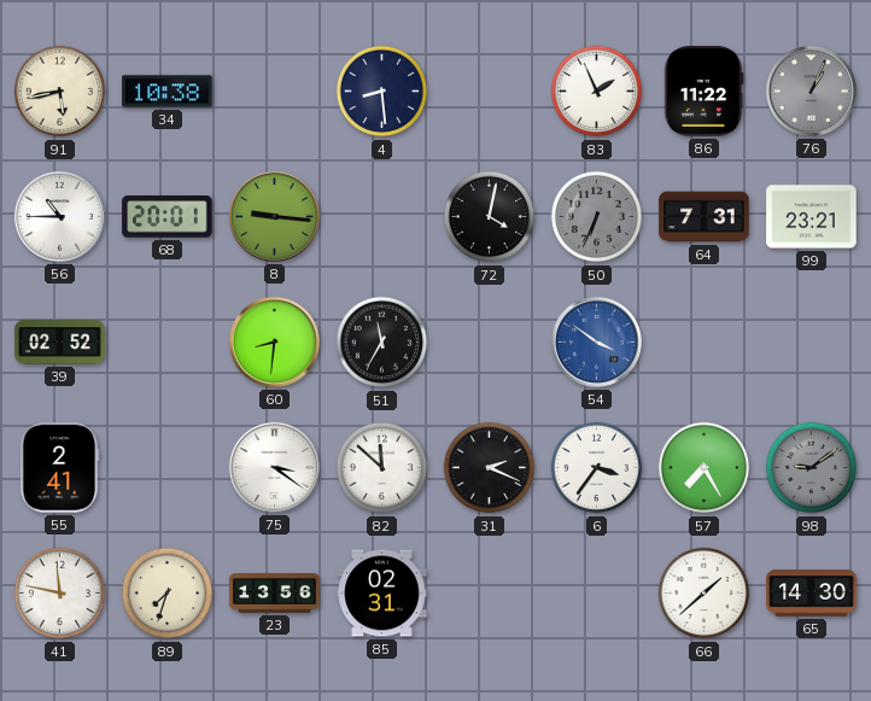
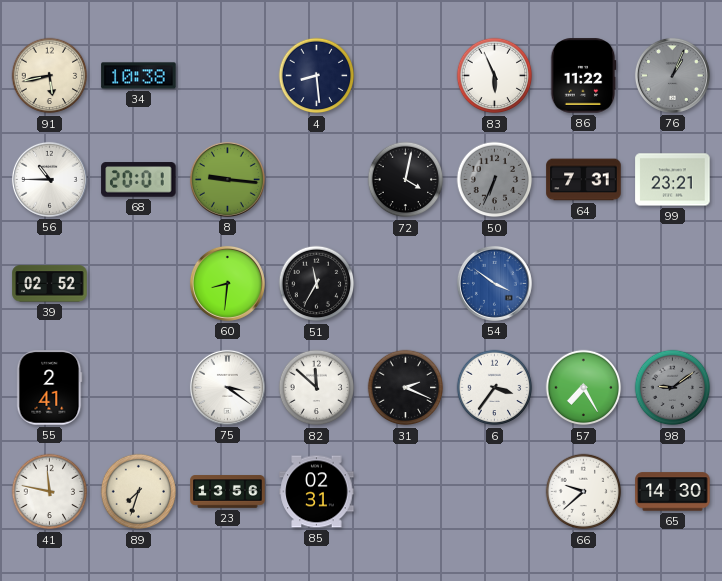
83: 1:56 -> 5:56
66: 1:38 -> 9:38
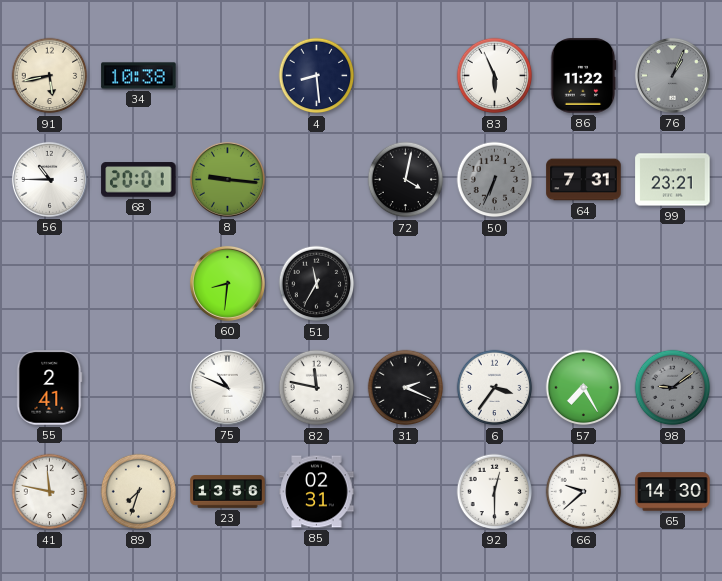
39: 02:52 -> none
54: 3:51 -> none
75: 3:21 -> 10:49
82: 11:52 -> 11:47
92: none -> 12:30
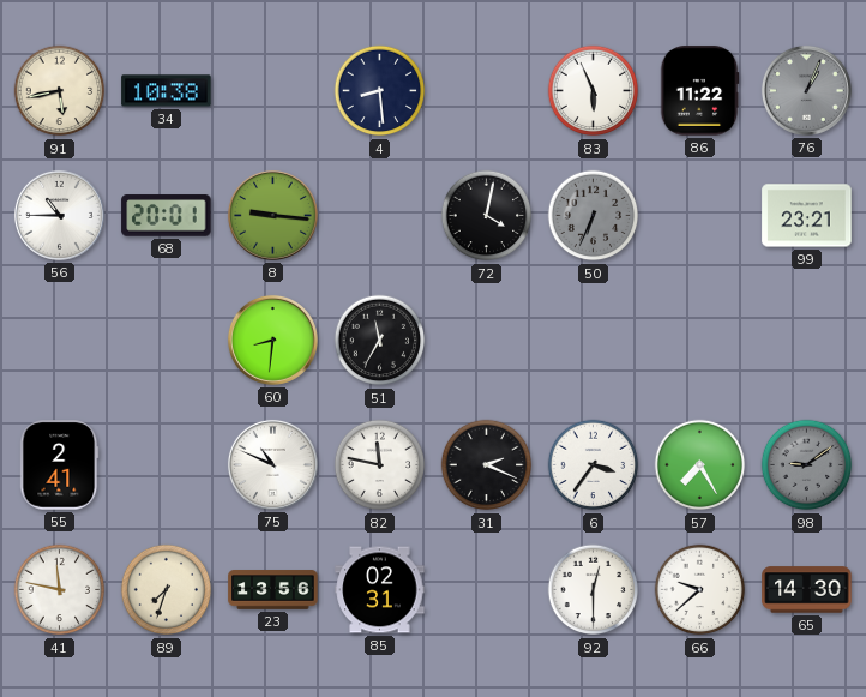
64: 7:31 -> none
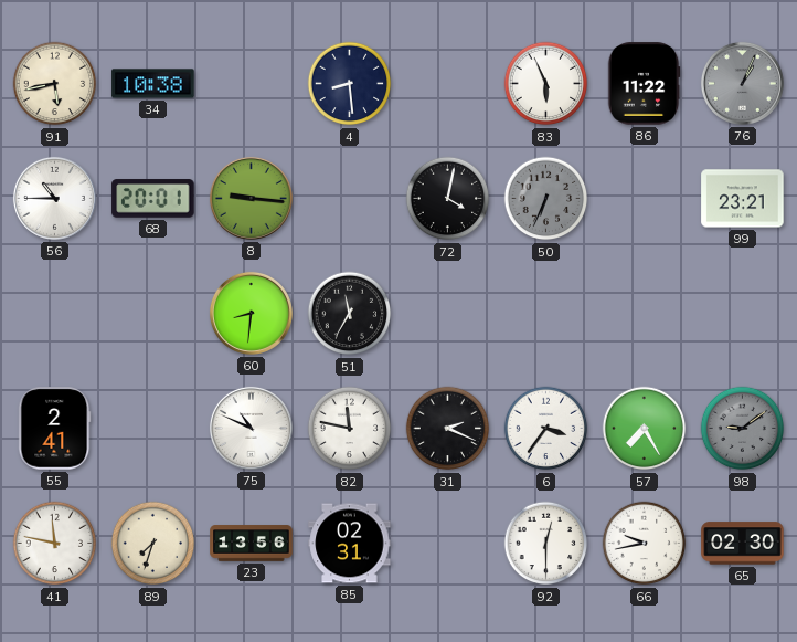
66: 9:38 -> 9:43
65: 14:30 -> 02:30
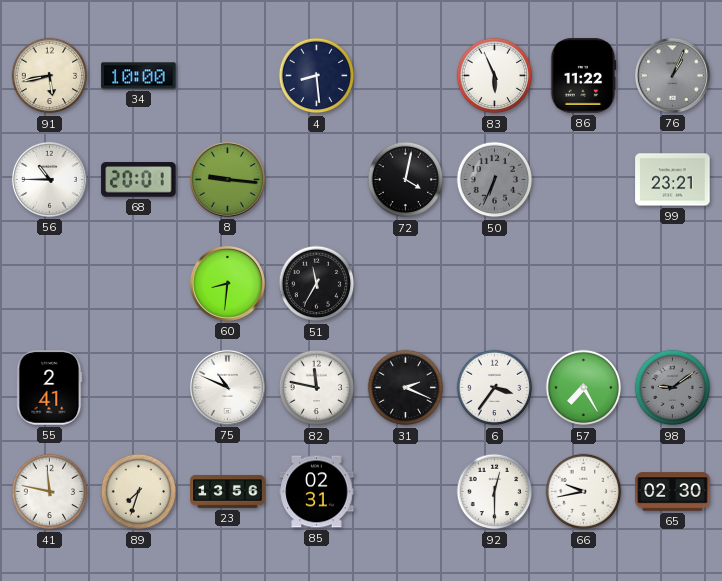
34: 10:38 -> 10:00
